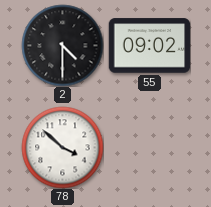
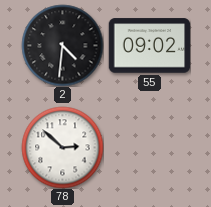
2: 4:30 -> 4:31
78: 3:52 -> 2:52
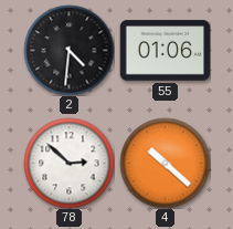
55: 09:02 -> 01:06
4: none -> 10:22
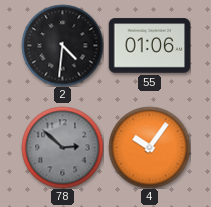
78 dial: white -> grey
4: 10:22 -> 10:06
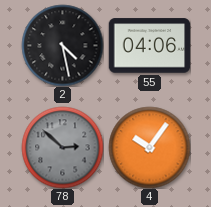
2: 4:31 -> 4:28
55: 01:06 -> 04:06
